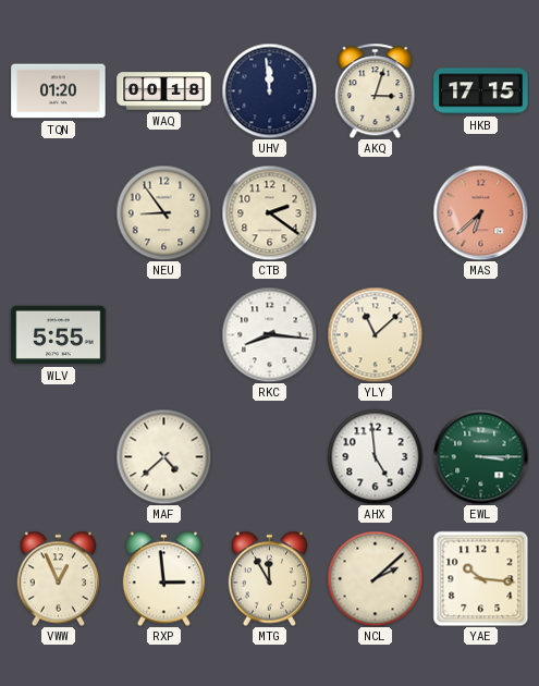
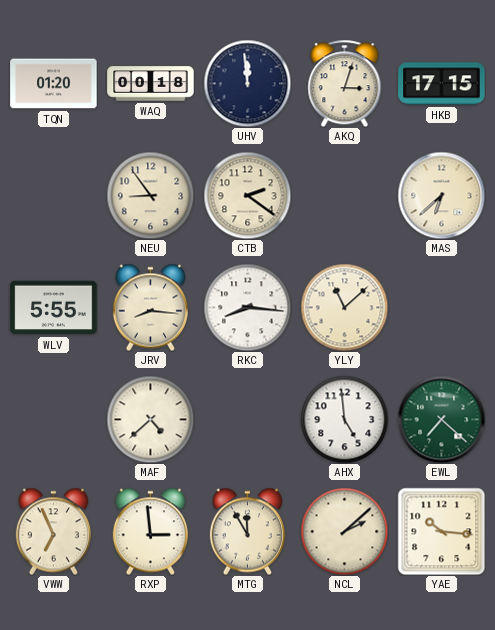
MAS dial: salmon -> cream
JRV: none -> 8:16
EWL: 3:15 -> 7:22
VWW: 12:56 -> 6:56
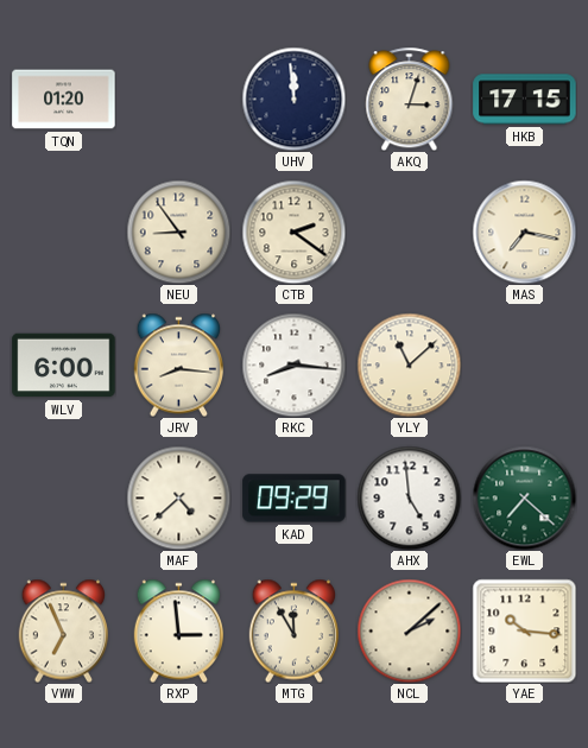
WAQ: 00:18 -> none
MAS: 6:38 -> 7:17
WLV: 5:55 -> 6:00
KAD: none -> 09:29
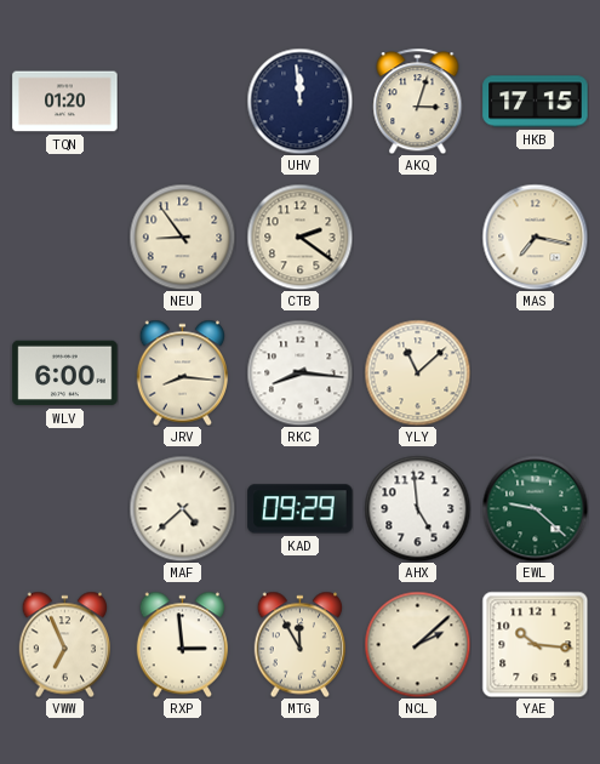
EWL: 7:22 -> 9:22
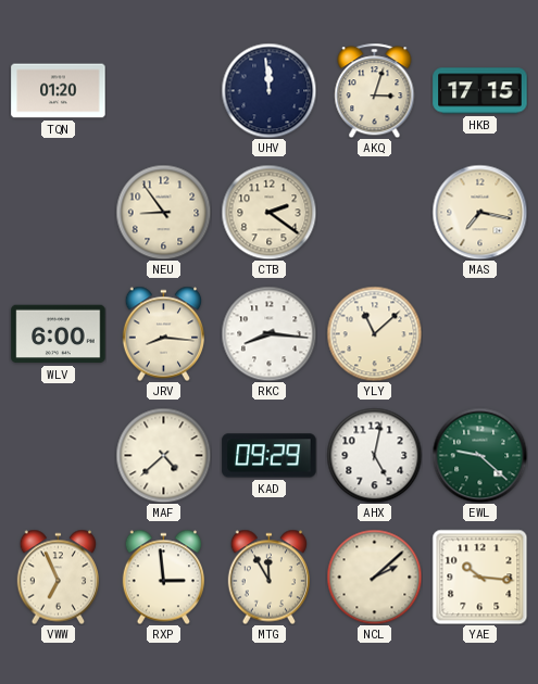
AHX: 4:59 -> 5:02
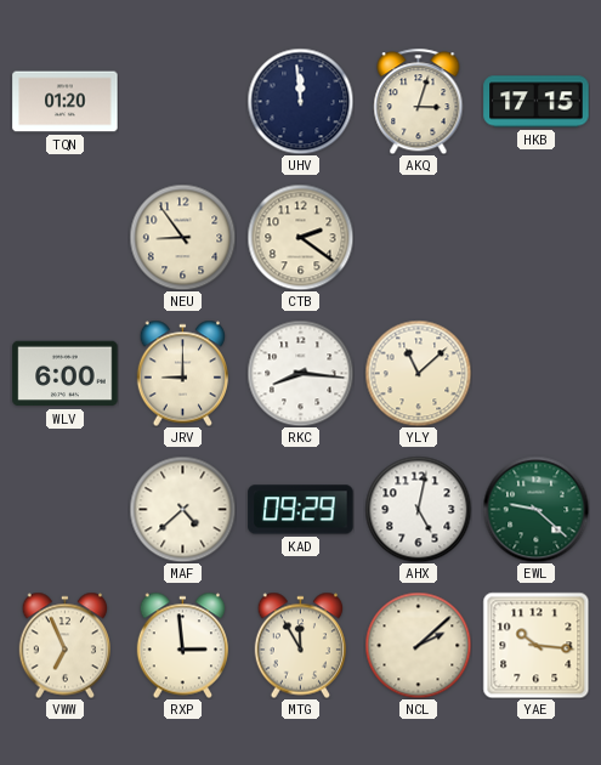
MAS: 7:17 -> none
JRV: 8:16 -> 9:00
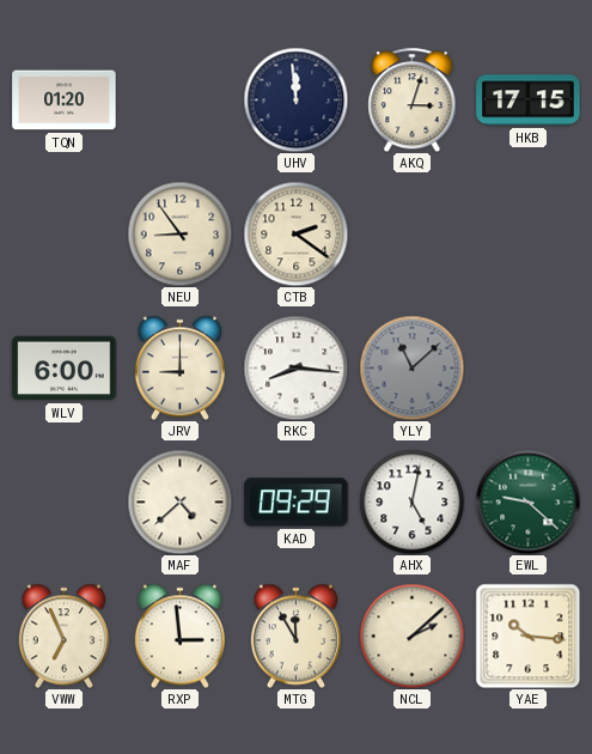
YLY dial: cream -> grey
